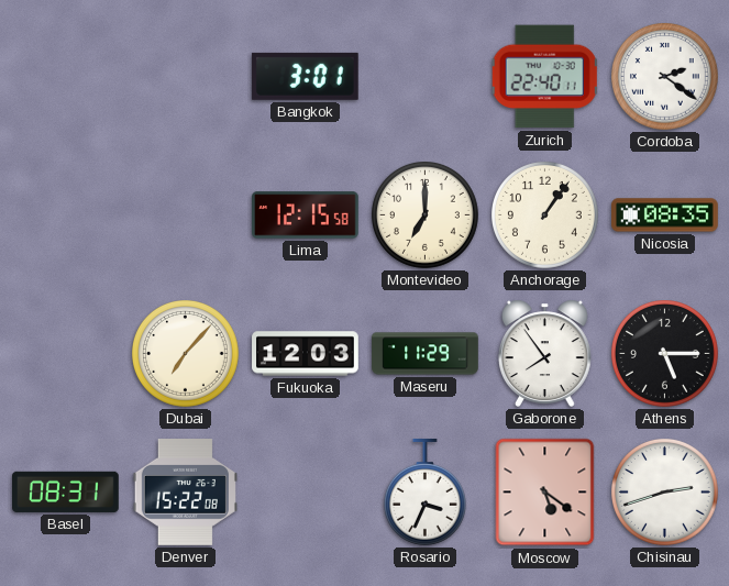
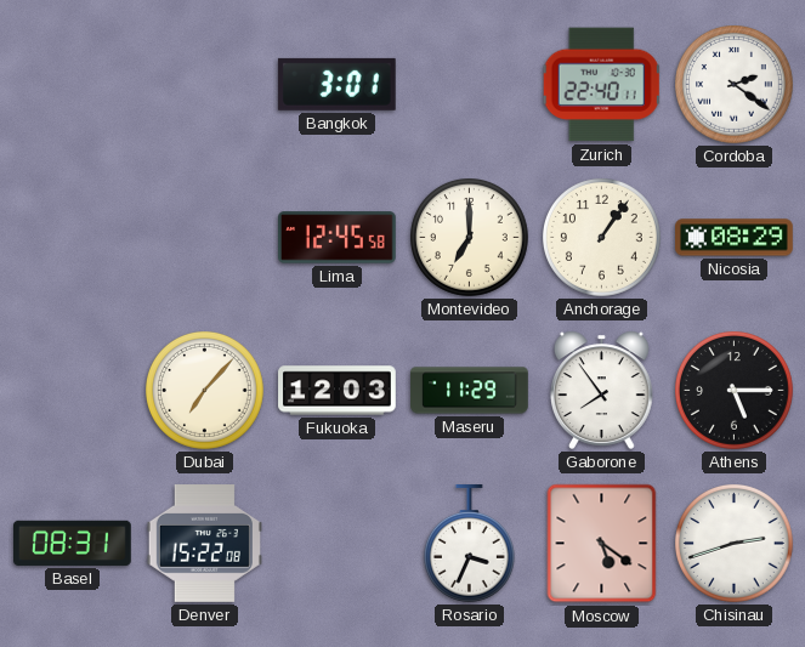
Lima: 12:15 -> 12:45
Nicosia: 08:35 -> 08:29
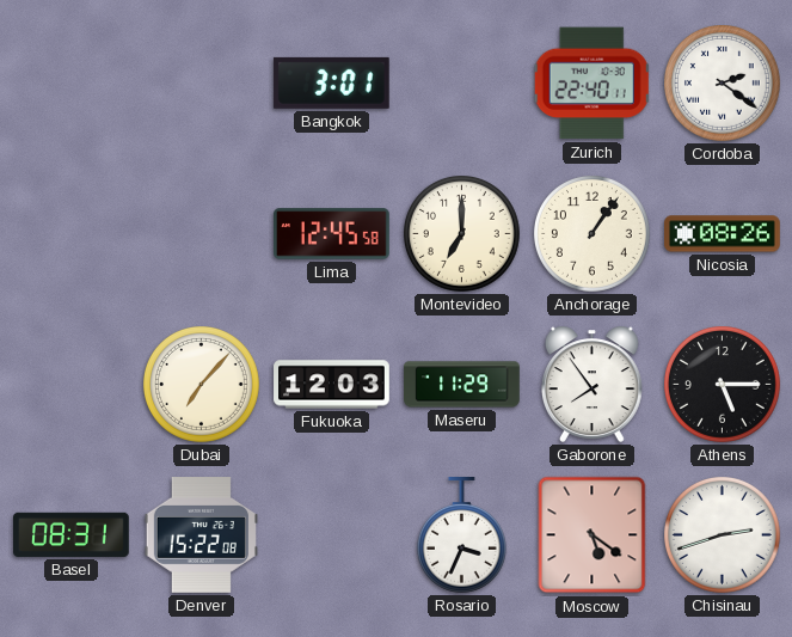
Nicosia: 08:29 -> 08:26
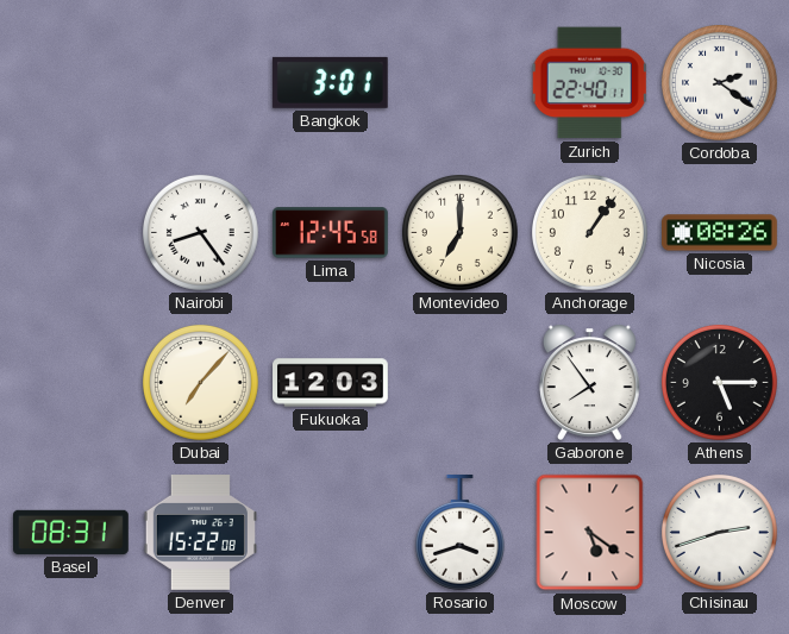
Nairobi: none -> 8:24
Maseru: 11:29 -> none
Rosario: 3:34 -> 3:42
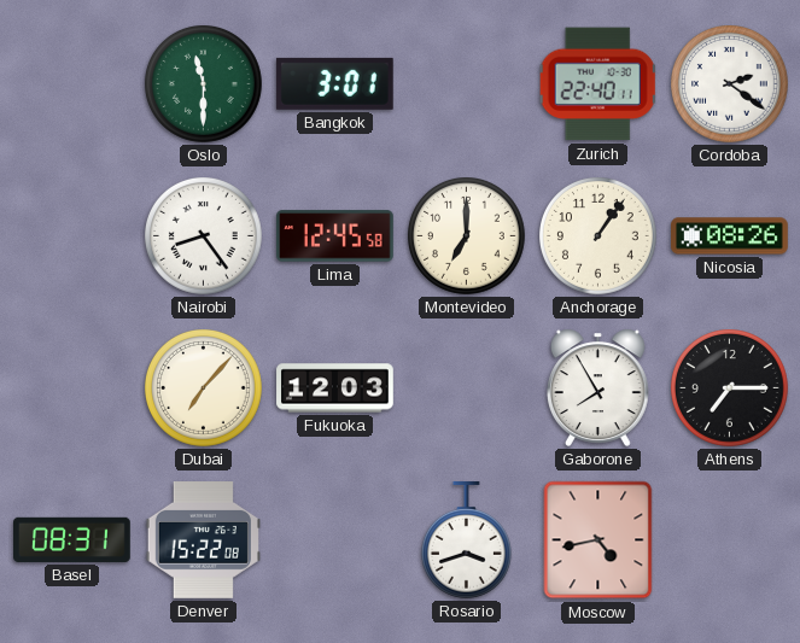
Oslo: none -> 11:30
Gaborone: 7:54 -> 7:55
Athens: 5:15 -> 7:15
Moscow: 5:21 -> 4:43
Chisinau: 2:42 -> none
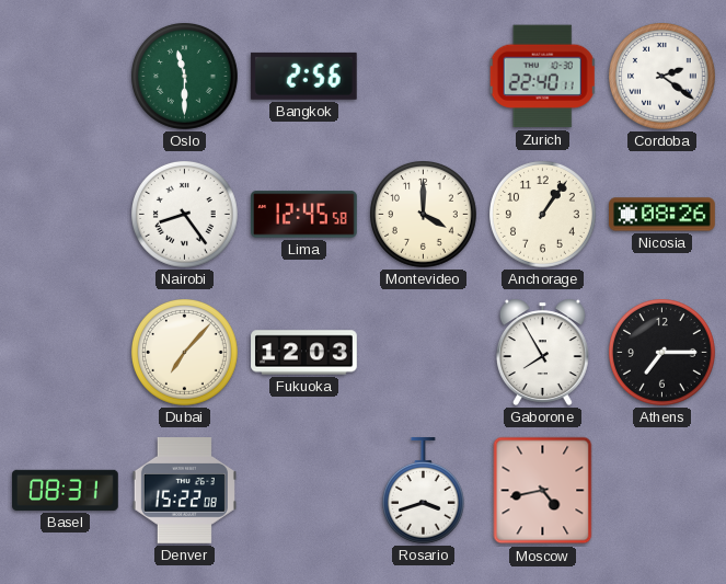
Bangkok: 3:01 -> 2:56
Montevideo: 7:00 -> 4:00
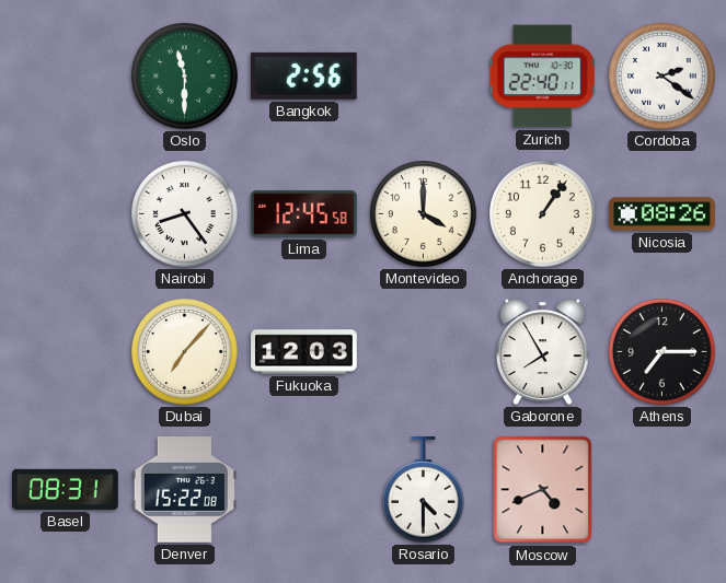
Rosario: 3:42 -> 4:30
Moscow: 4:43 -> 4:41
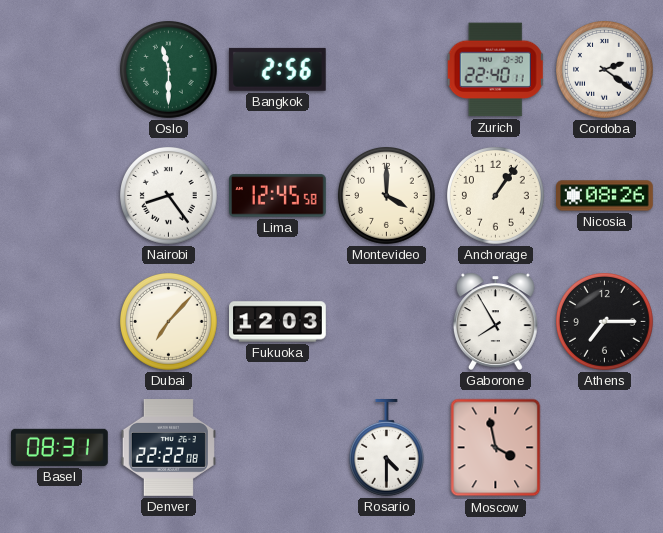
Denver: 15:22 -> 22:22
Moscow: 4:41 -> 3:58
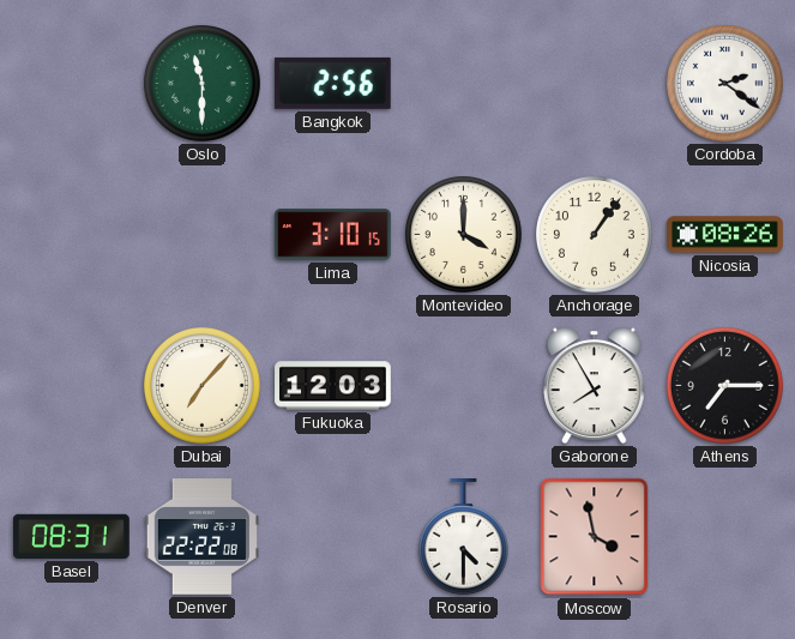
Zurich: 22:40 -> none
Nairobi: 8:24 -> none
Lima: 12:45 -> 3:10
